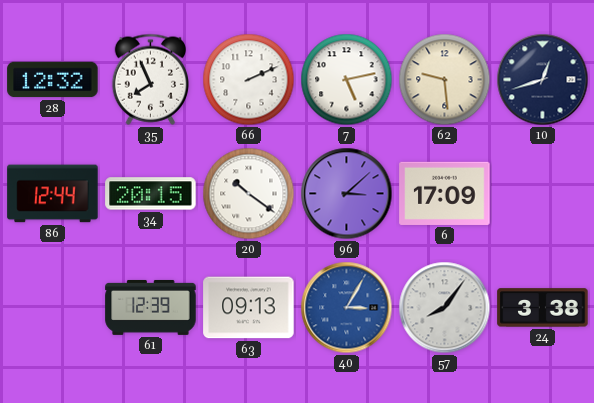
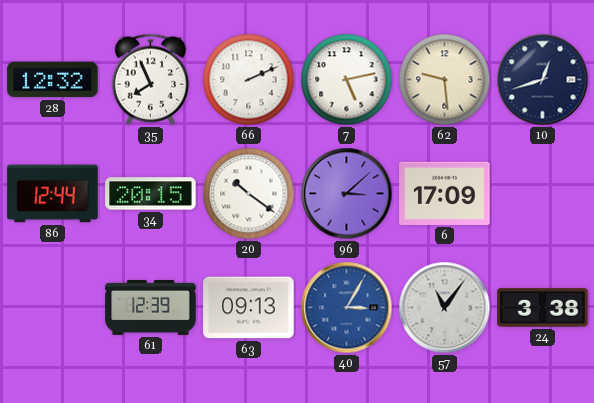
57: 8:06 -> 11:06
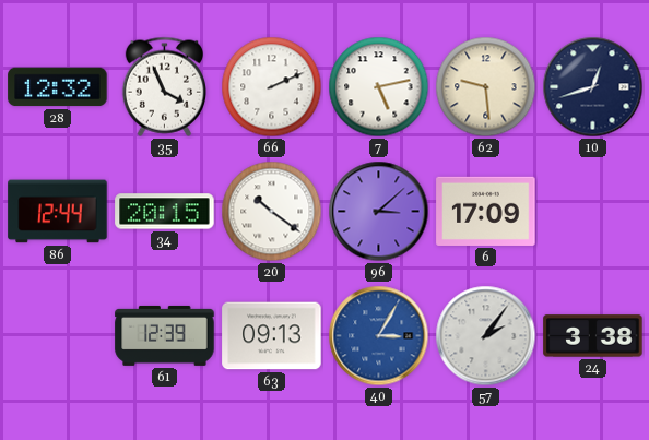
35: 7:56 -> 3:56
57: 11:06 -> 2:06
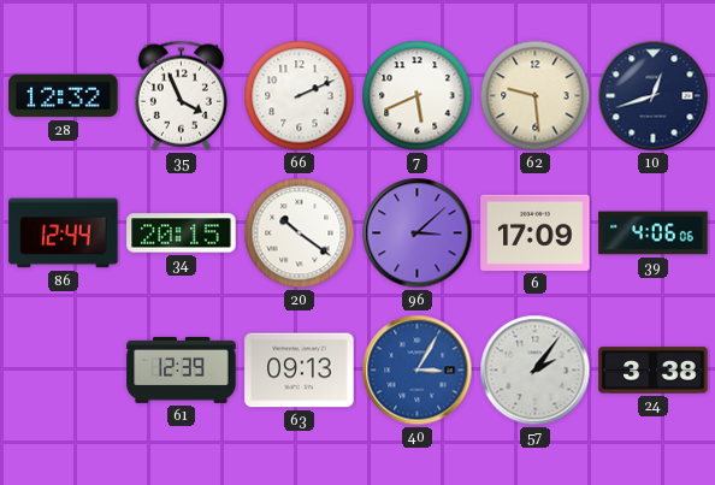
7: 5:13 -> 5:41
39: none -> 4:06
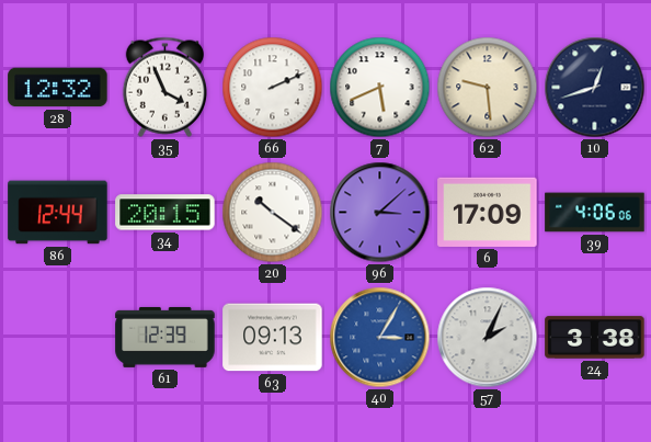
57: 2:06 -> 2:04
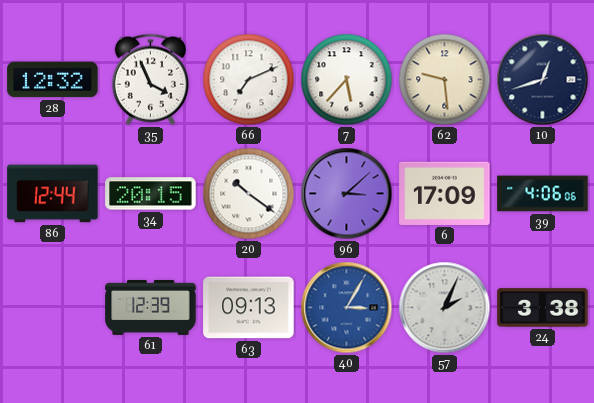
66: 2:11 -> 7:11
7: 5:41 -> 5:37
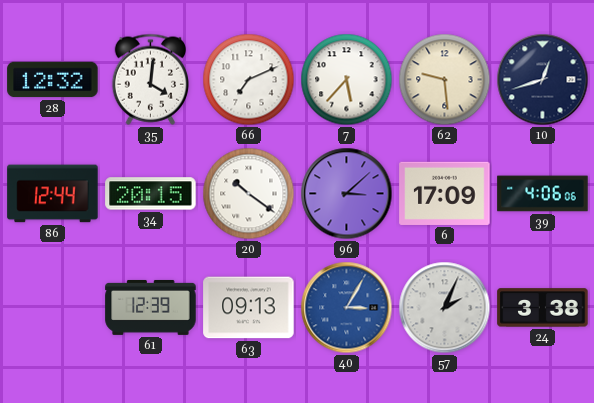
35: 3:56 -> 4:01
